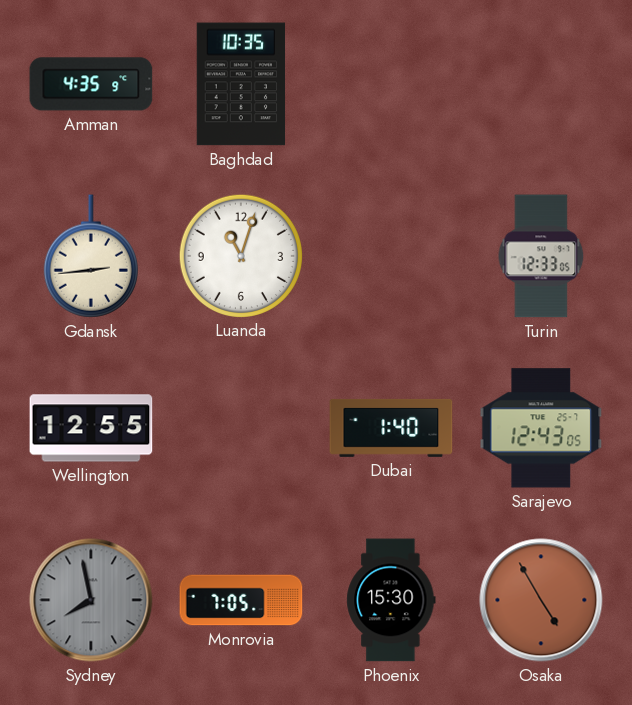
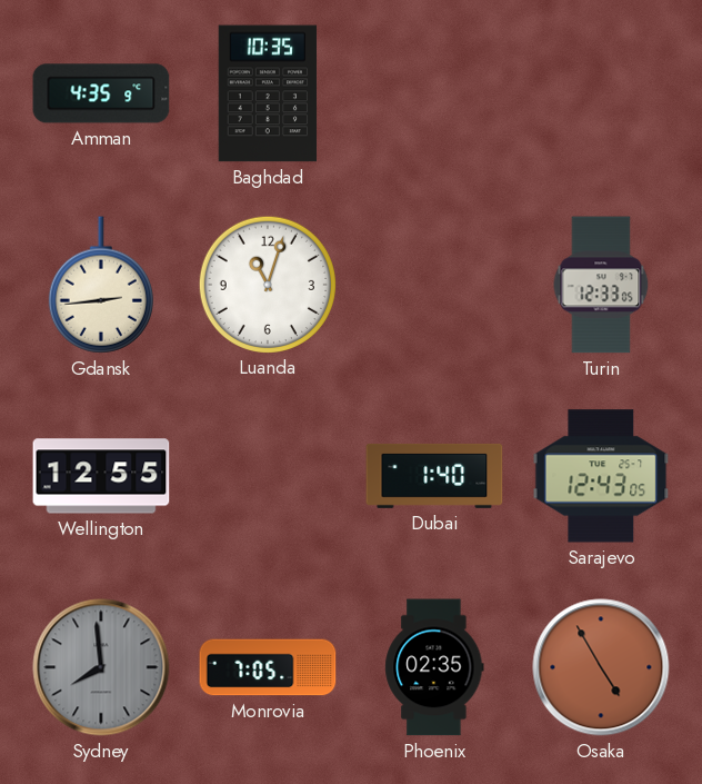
Sydney: 7:58 -> 7:59
Phoenix: 15:30 -> 02:35
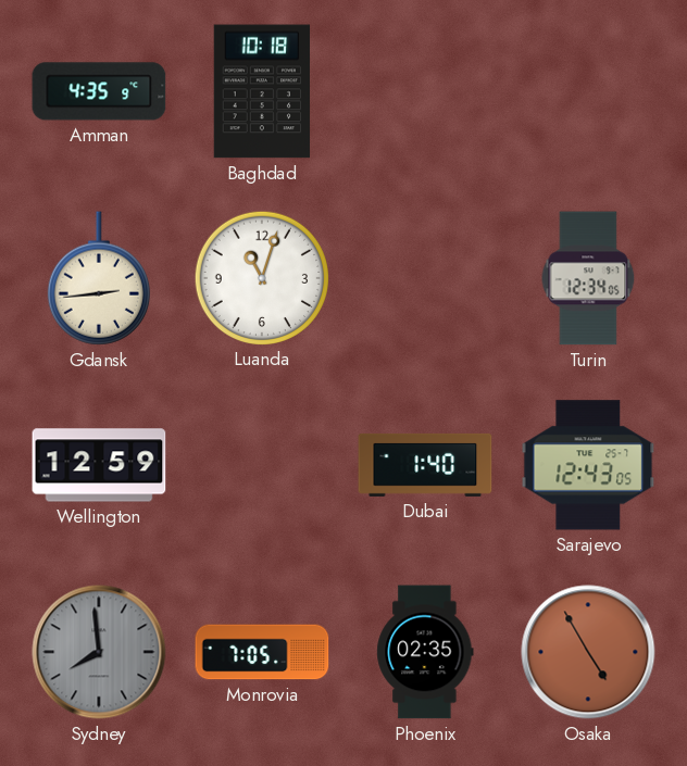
Baghdad: 10:35 -> 10:18
Turin: 12:33 -> 12:34
Wellington: 12:55 -> 12:59
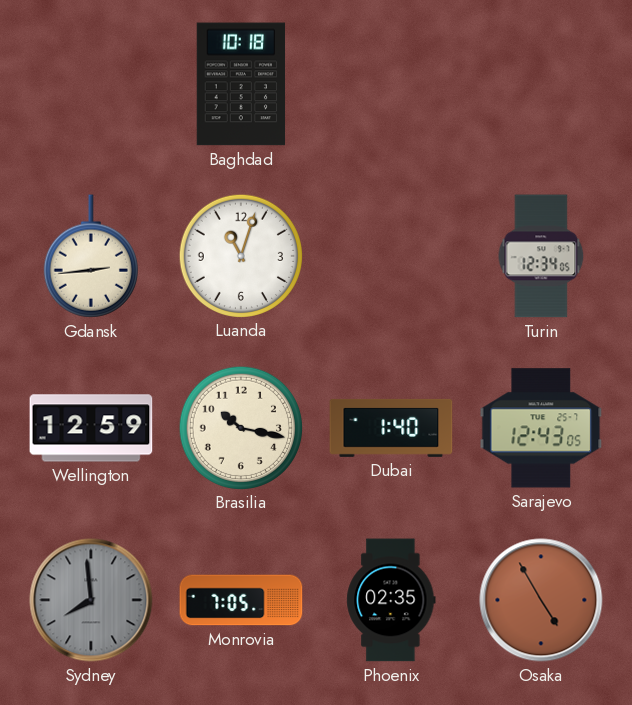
Amman: 4:35 -> none
Brasilia: none -> 10:17
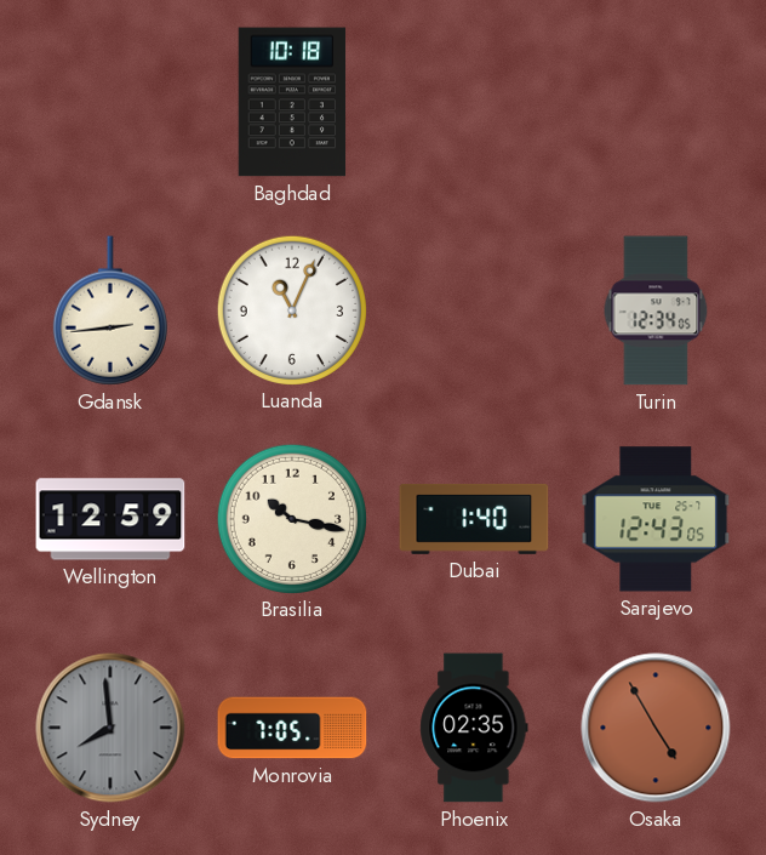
Luanda: 11:03 -> 11:04
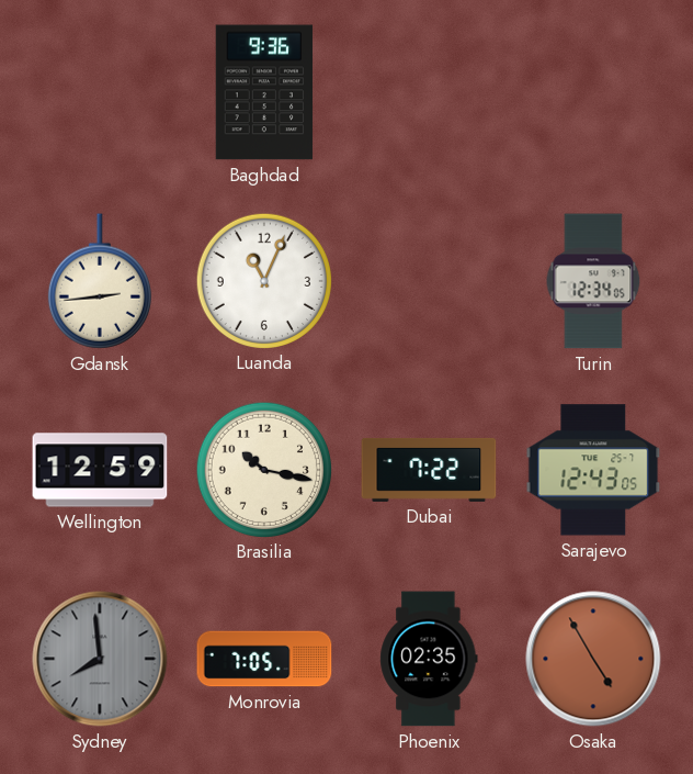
Baghdad: 10:18 -> 9:36
Dubai: 1:40 -> 7:22
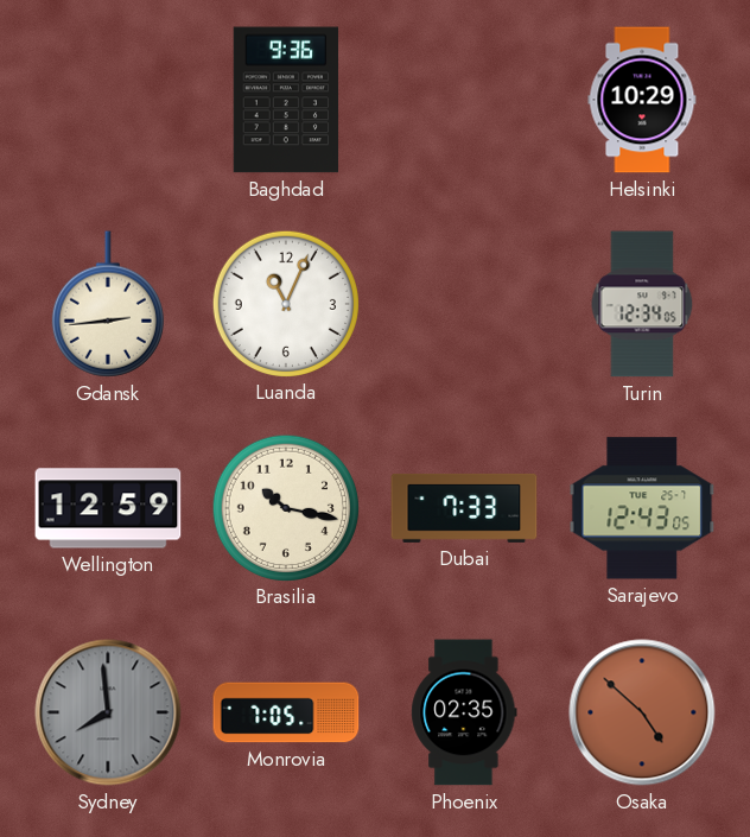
Helsinki: none -> 10:29
Dubai: 7:22 -> 7:33
Osaka: 4:55 -> 4:52
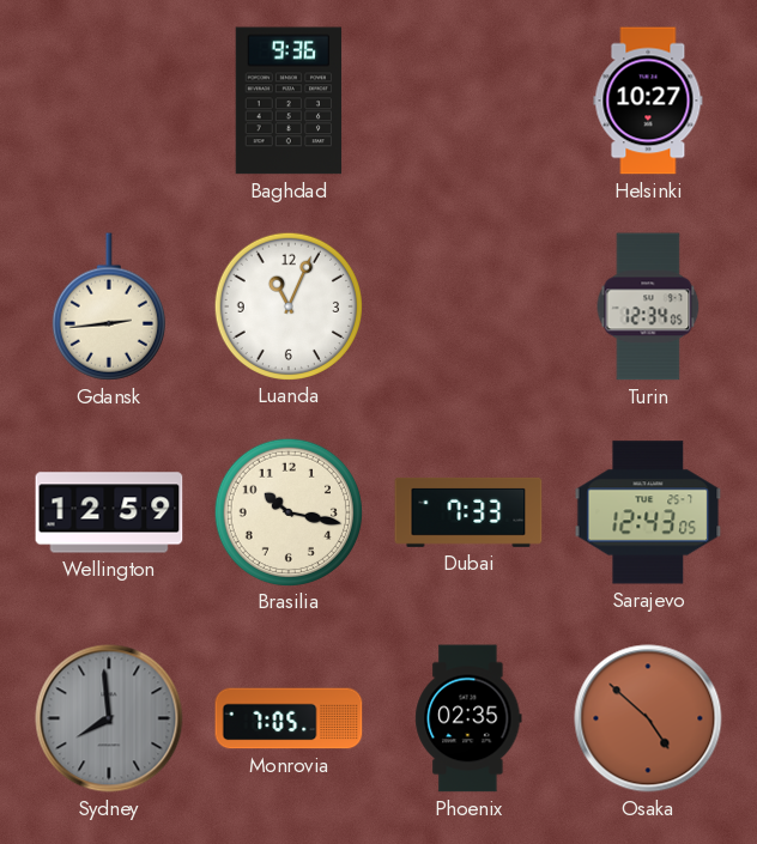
Helsinki: 10:29 -> 10:27
